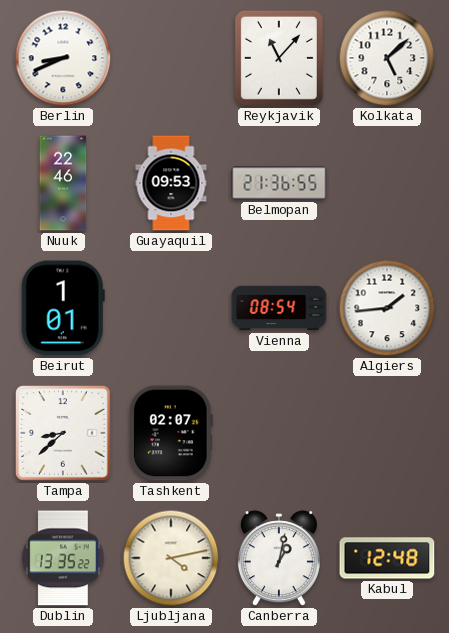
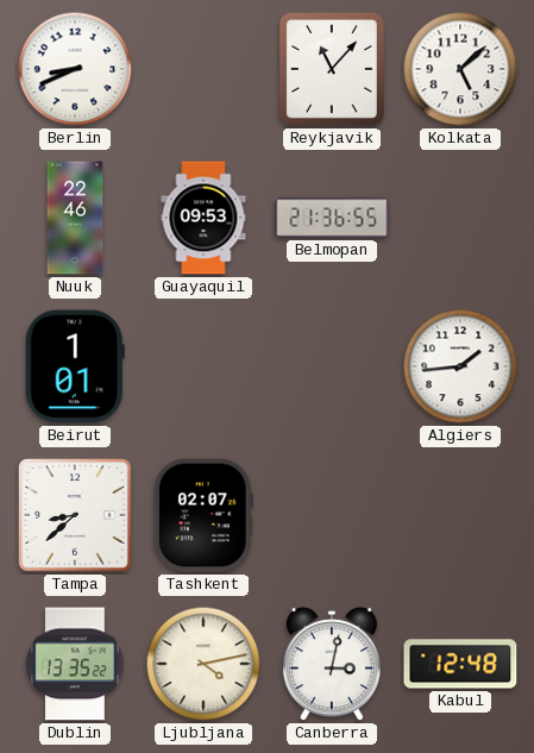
Vienna: 08:54 -> none
Canberra: 1:02 -> 3:02
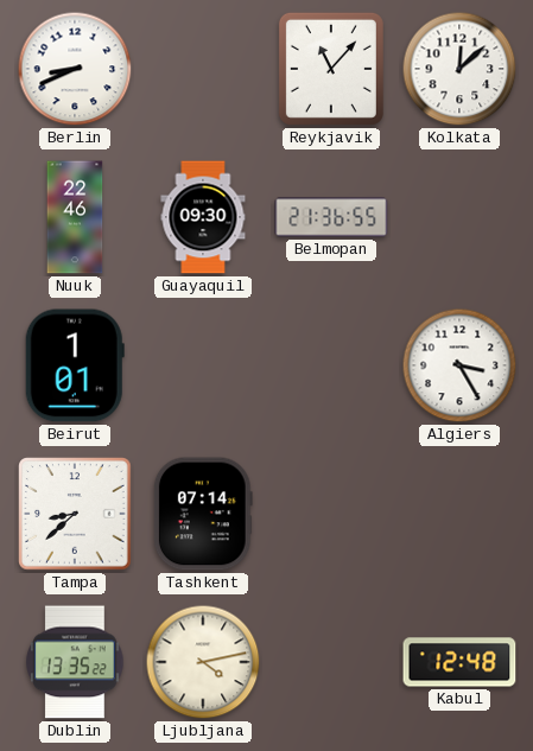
Kolkata: 5:08 -> 12:08
Guayaquil: 09:53 -> 09:30
Algiers: 1:44 -> 3:25
Tashkent: 02:07 -> 07:14
Canberra: 3:02 -> none
